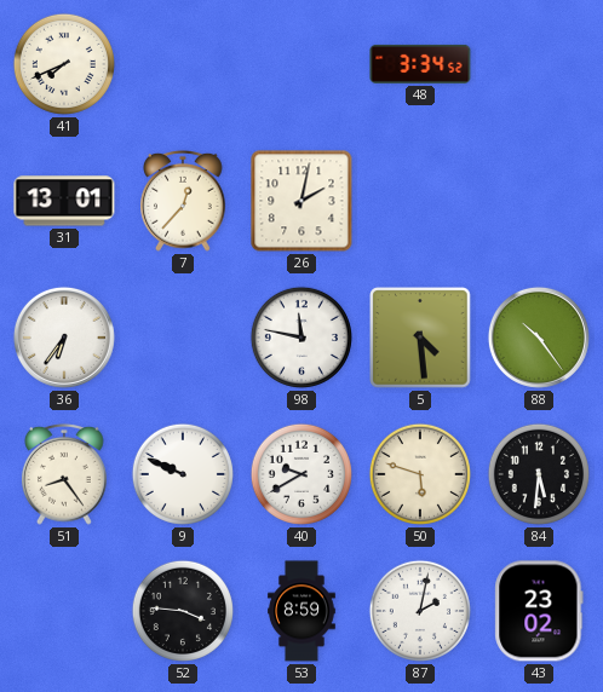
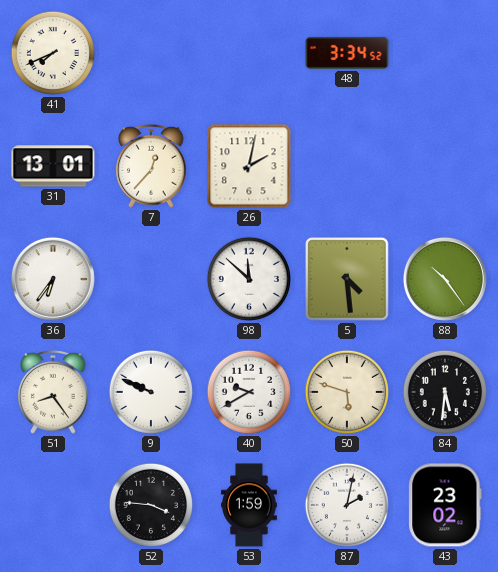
98: 11:47 -> 11:52
53: 8:59 -> 1:59
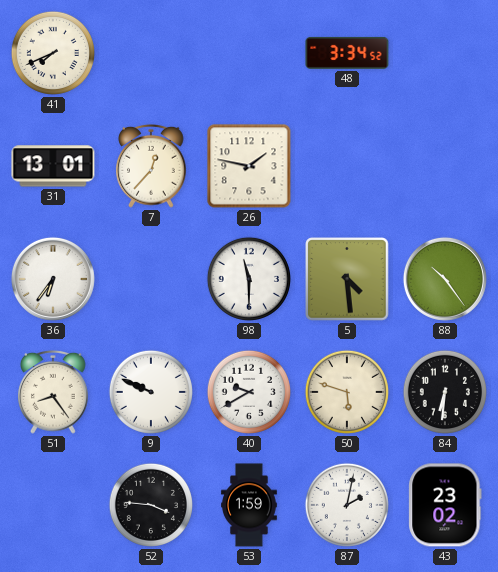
26: 2:02 -> 1:47
98: 11:52 -> 11:30
84: 5:31 -> 6:31
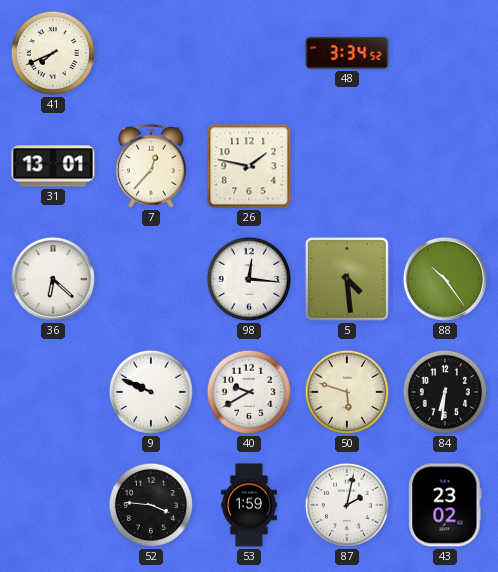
36: 6:36 -> 6:22
98: 11:30 -> 12:16
51: 8:24 -> none
